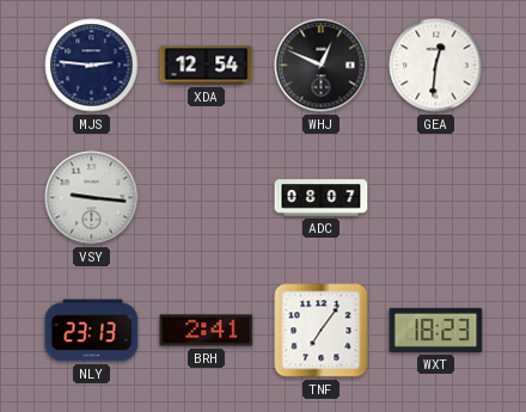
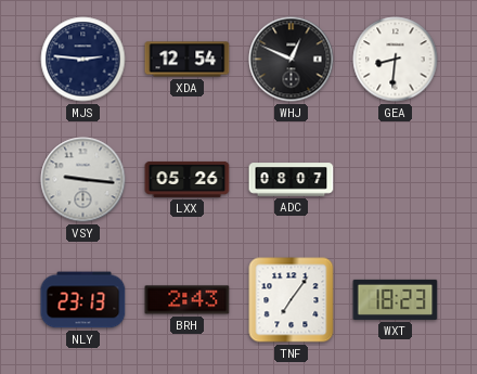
GEA: 12:31 -> 8:31
LXX: none -> 05:26
BRH: 2:41 -> 2:43
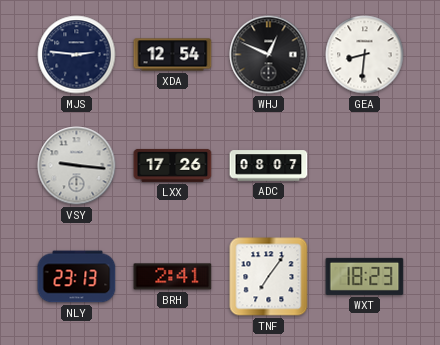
LXX: 05:26 -> 17:26
BRH: 2:43 -> 2:41
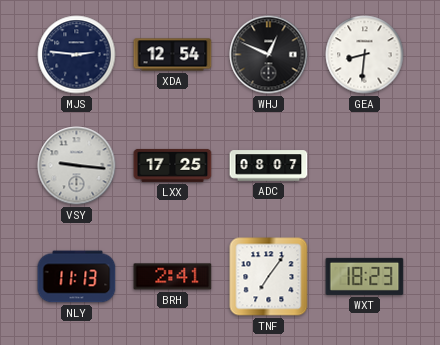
LXX: 17:26 -> 17:25
NLY: 23:13 -> 11:13
